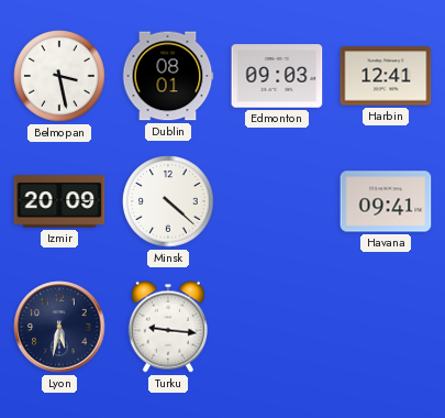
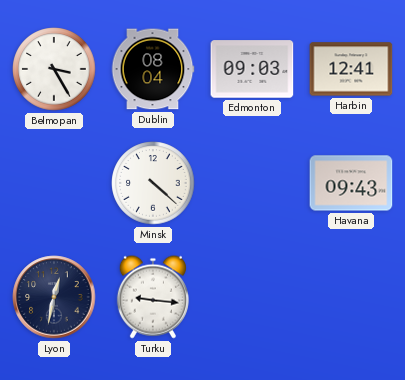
Belmopan: 3:28 -> 3:25
Dublin: 08:01 -> 08:04
Izmir: 20:09 -> none
Havana: 09:41 -> 09:43
Lyon: 5:32 -> 12:32
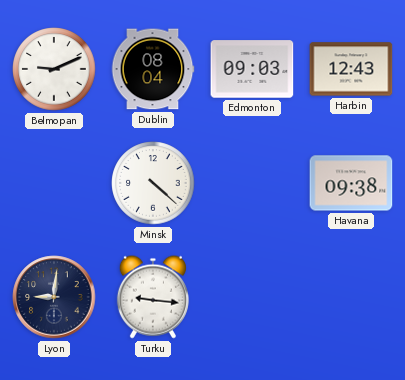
Belmopan: 3:25 -> 9:11
Harbin: 12:41 -> 12:43
Havana: 09:43 -> 09:38
Lyon: 12:32 -> 9:01
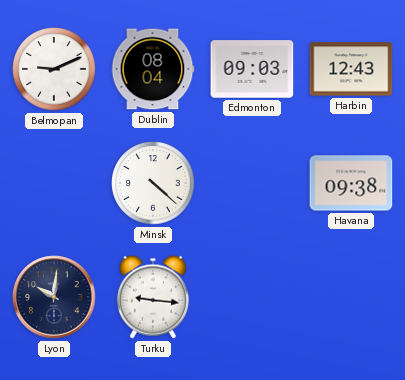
Lyon: 9:01 -> 10:01
